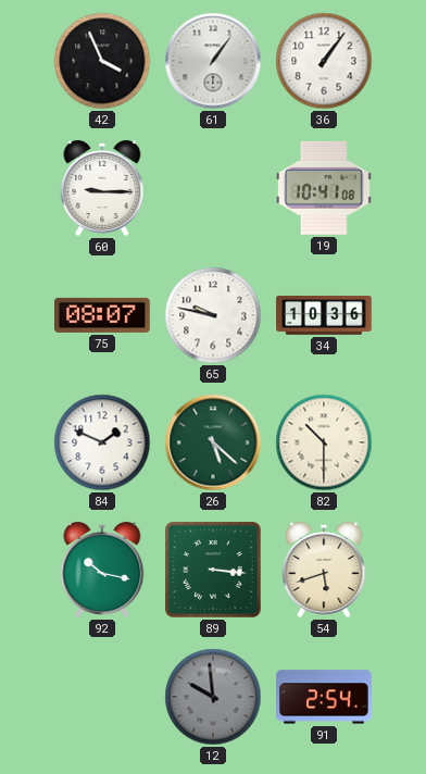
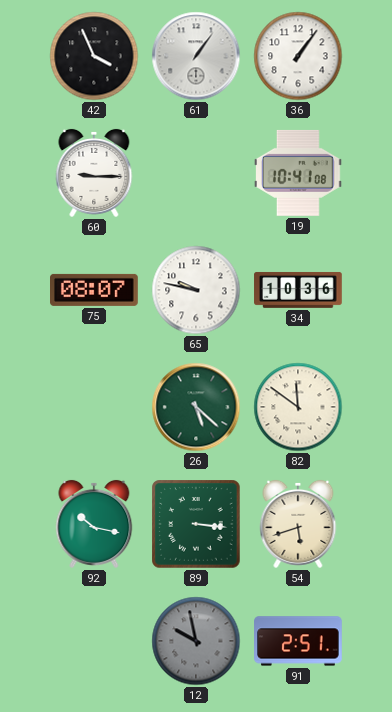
84: 1:49 -> none
82: 10:30 -> 11:51
12: 9:59 -> 9:58
91: 2:54 -> 2:51
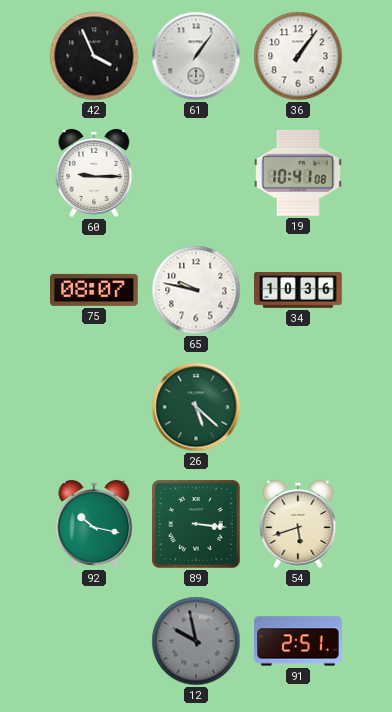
82: 11:51 -> none
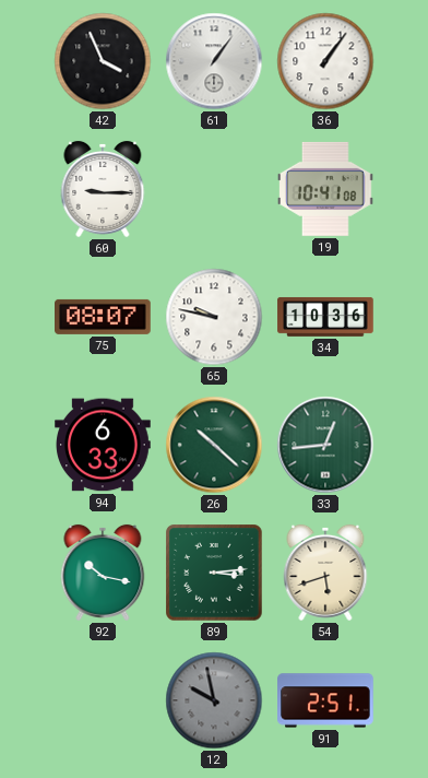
94: none -> 6:33
26: 5:22 -> 10:22
33: none -> 12:44
89: 3:16 -> 3:14
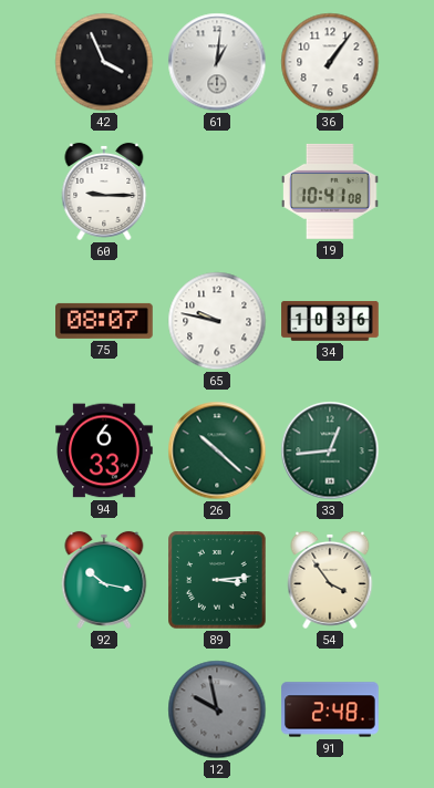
61: 1:06 -> 1:01
54: 5:42 -> 3:54
91: 2:51 -> 2:48
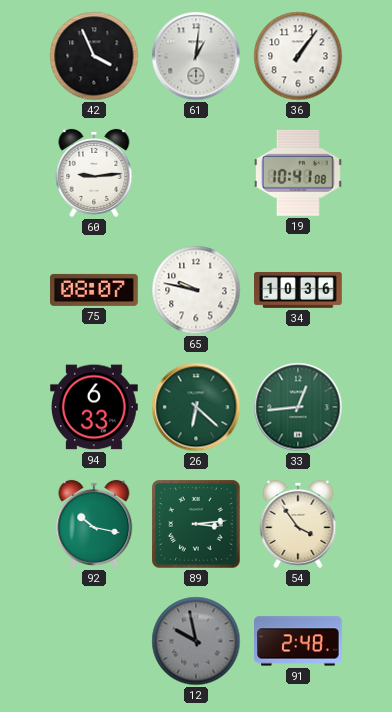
60: 9:15 -> 9:14
26: 10:22 -> 6:22
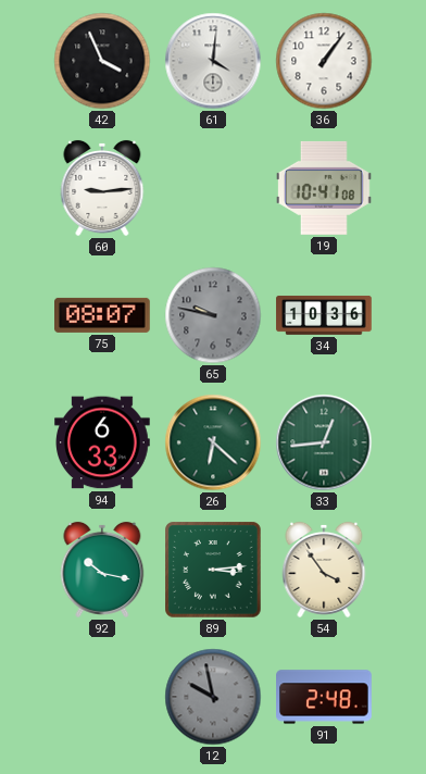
61: 1:01 -> 4:01
65 dial: white -> grey
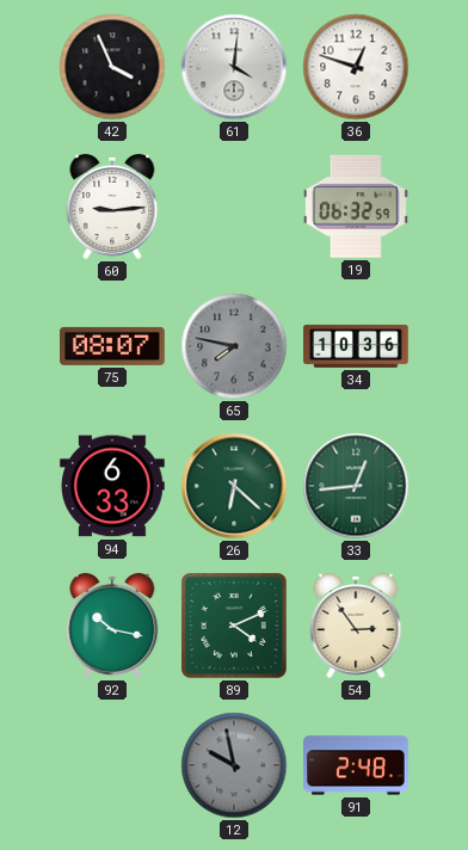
36: 1:06 -> 12:48
19: 10:41 -> 06:32
65: 9:47 -> 7:47
89: 3:14 -> 4:11
54: 3:54 -> 2:54
